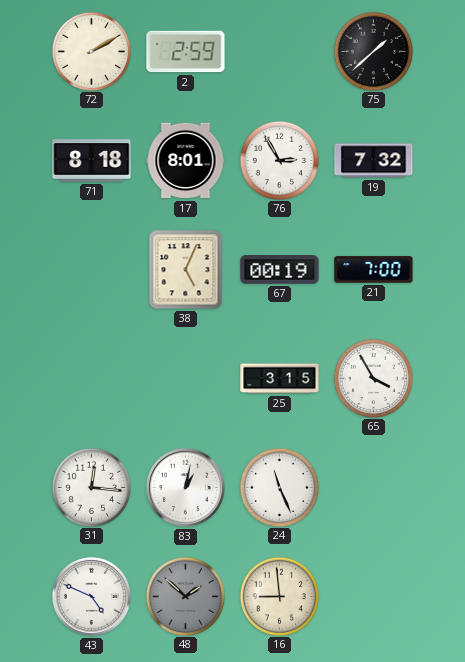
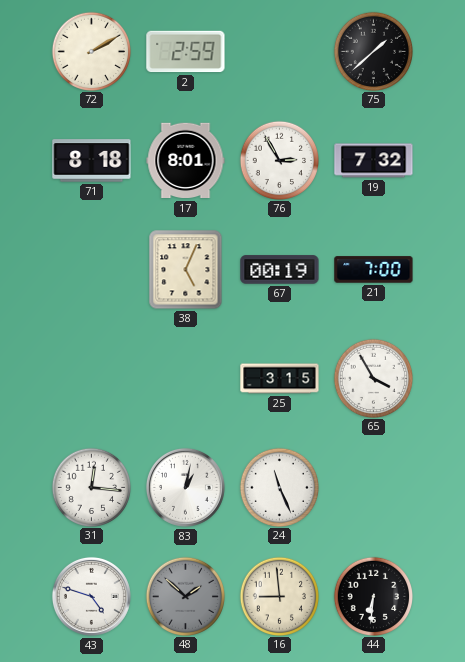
43: 4:49 -> 4:48
44: none -> 6:31
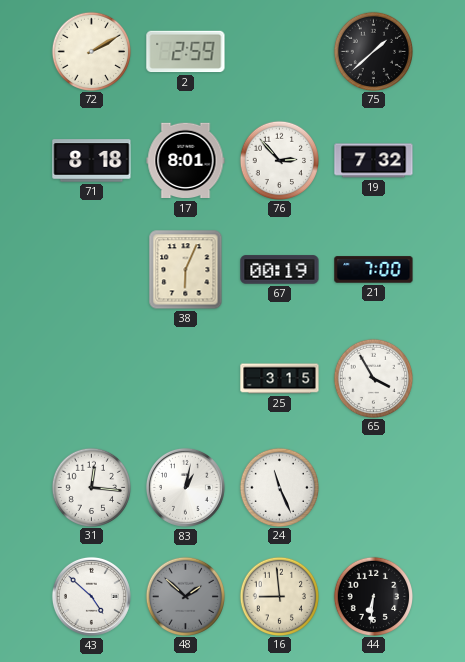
76: 2:55 -> 2:53
38: 5:04 -> 6:04
43: 4:48 -> 4:52
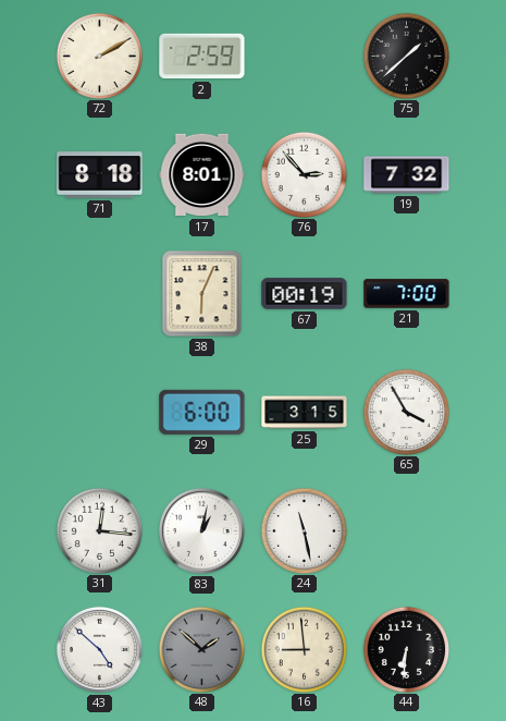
29: none -> 6:00
24: 11:26 -> 11:28
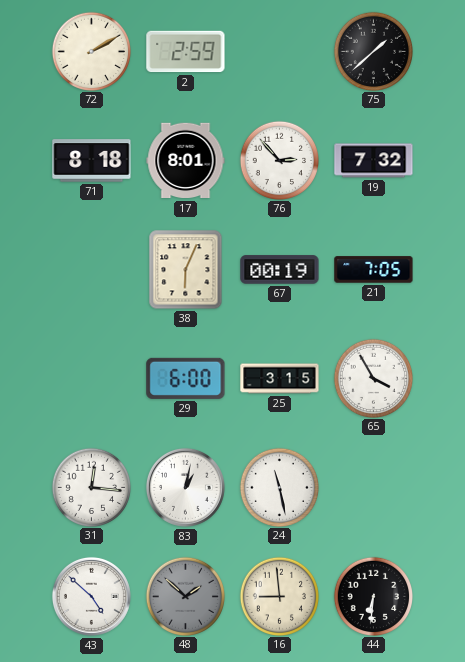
21: 7:00 -> 7:05
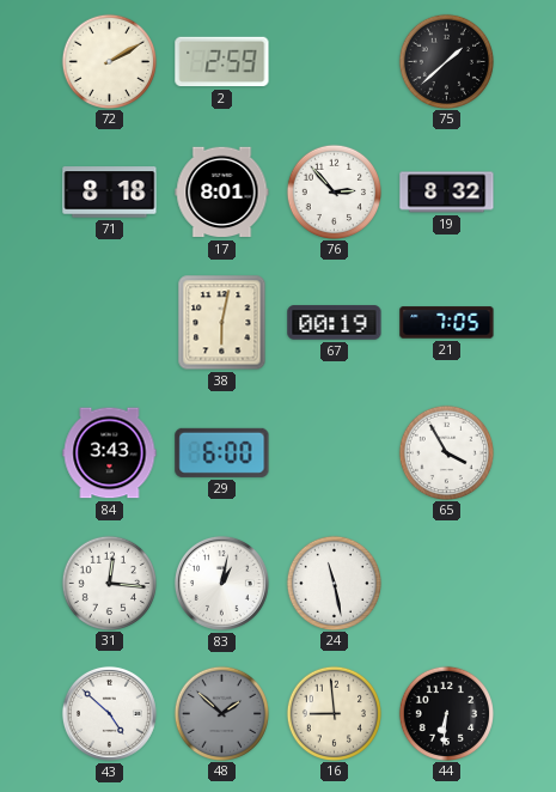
19: 7:32 -> 8:32
38: 6:04 -> 6:02
84: none -> 3:43
25: 3:15 -> none
